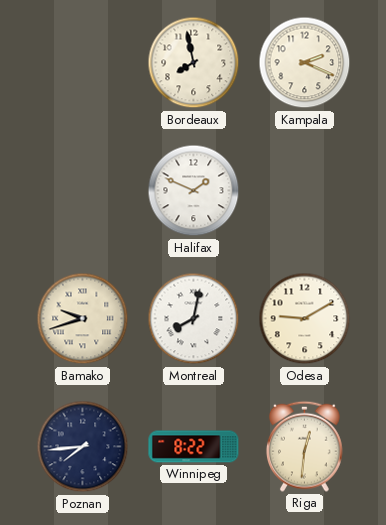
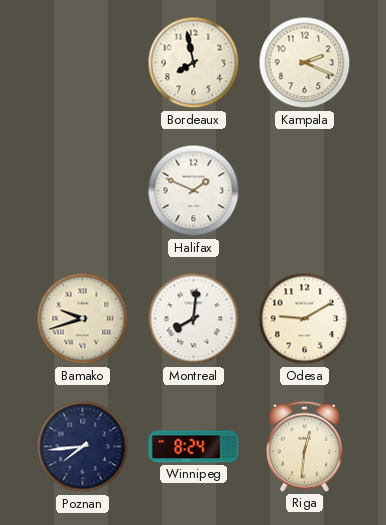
Montreal: 8:02 -> 8:01
Winnipeg: 8:22 -> 8:24
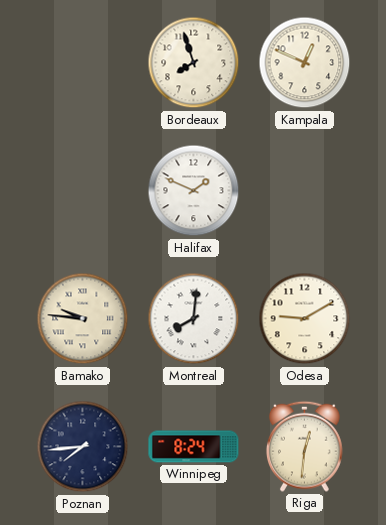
Bordeaux: 7:58 -> 7:57
Kampala: 2:19 -> 12:49
Bamako: 9:42 -> 9:46
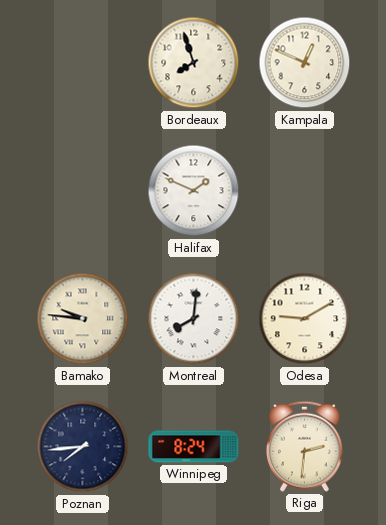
Riga: 12:31 -> 2:31
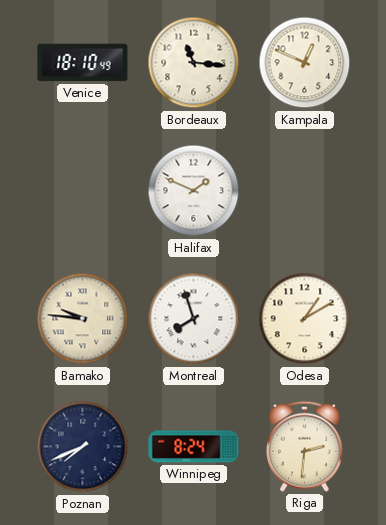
Venice: none -> 18:10
Bordeaux: 7:57 -> 11:16
Montreal: 8:01 -> 7:57
Odesa: 9:10 -> 1:10
Poznan: 7:44 -> 7:41
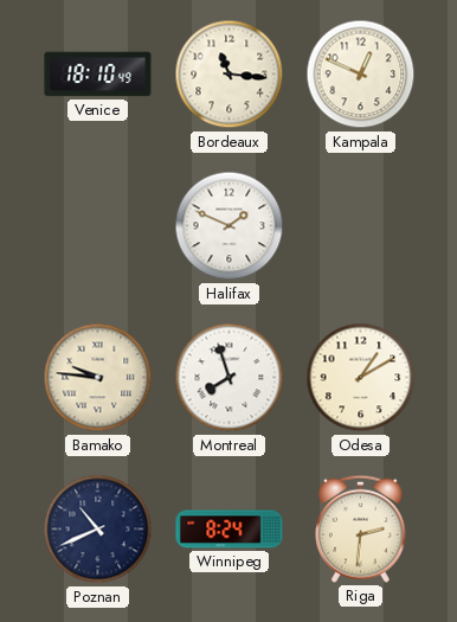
Poznan: 7:41 -> 10:41
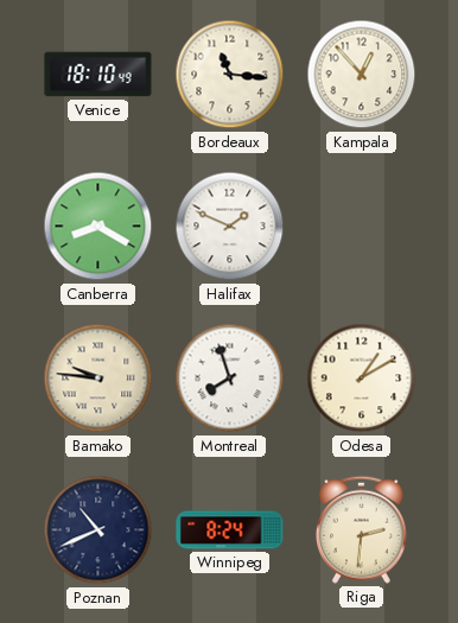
Kampala: 12:49 -> 12:53
Canberra: none -> 8:20
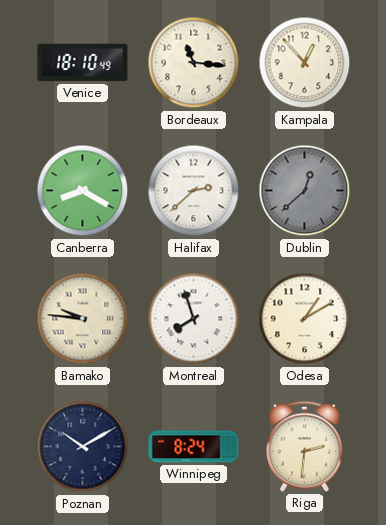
Halifax: 1:49 -> 2:38
Dublin: none -> 12:38
Poznan: 10:41 -> 10:10
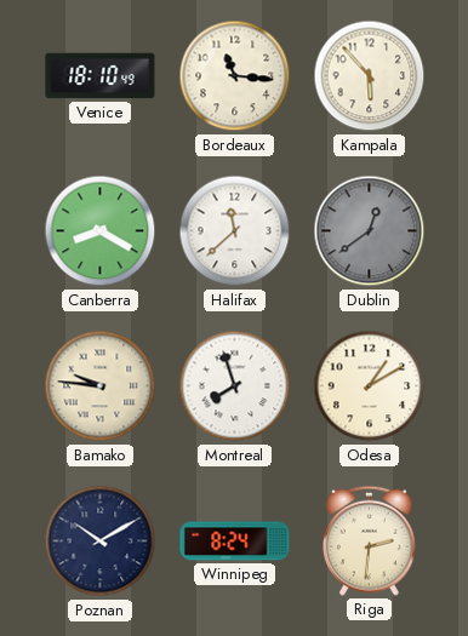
Kampala: 12:53 -> 5:53
Halifax: 2:38 -> 11:38
Dublin: 12:38 -> 12:39
